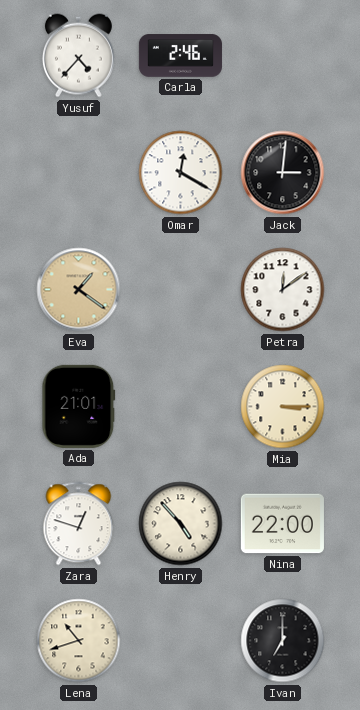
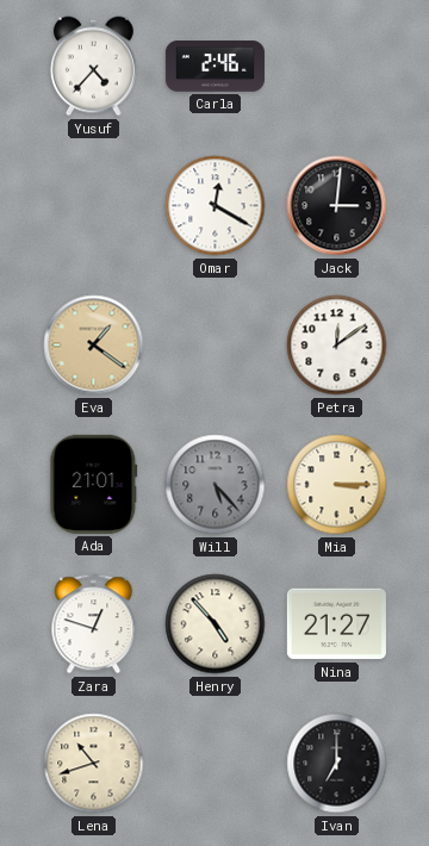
Will: none -> 5:23
Nina: 22:00 -> 21:27
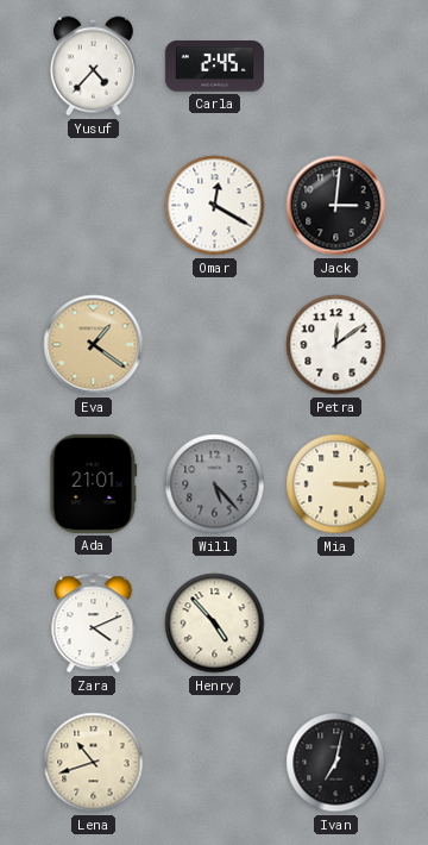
Carla: 2:46 -> 2:45
Zara: 12:48 -> 4:11
Nina: 21:27 -> none
Ivan: 7:00 -> 7:02
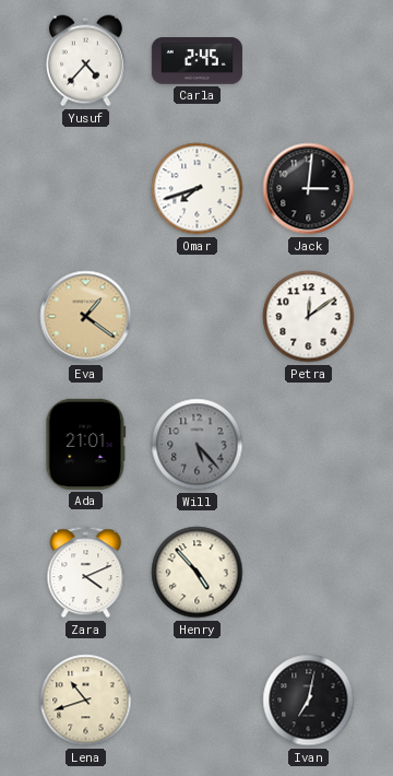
Omar: 12:20 -> 7:42
Mia: 3:15 -> none
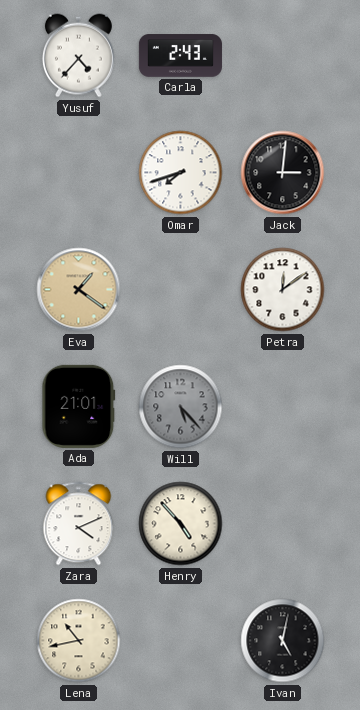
Carla: 2:45 -> 2:43
Lena: 10:42 -> 10:43
Ivan: 7:02 -> 5:02
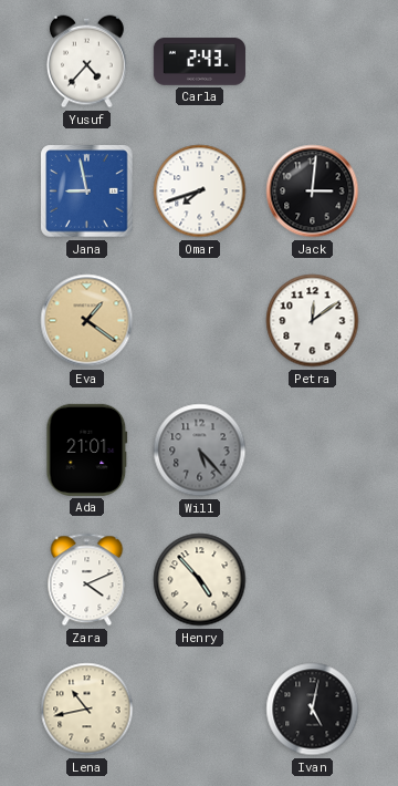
Jana: none -> 8:58
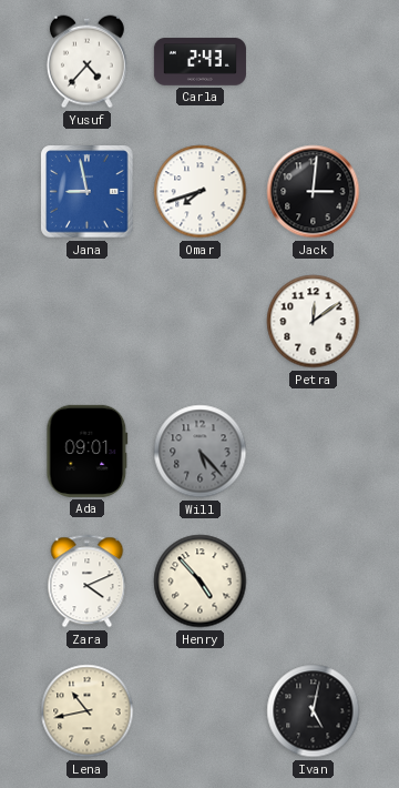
Eva: 1:21 -> none
Ada: 21:01 -> 09:01
